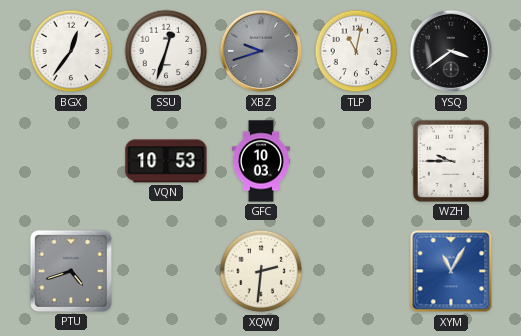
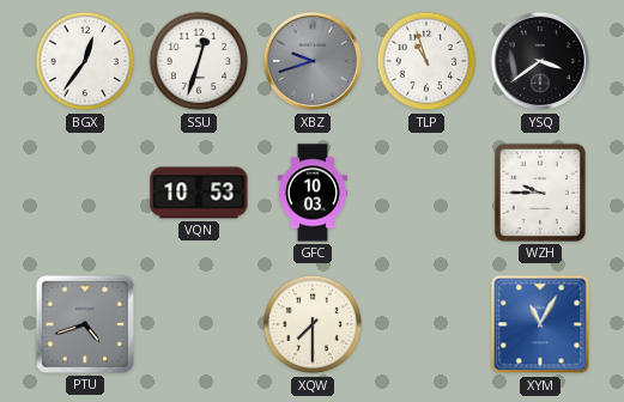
TLP: 11:02 -> 10:57
XQW: 2:31 -> 7:30
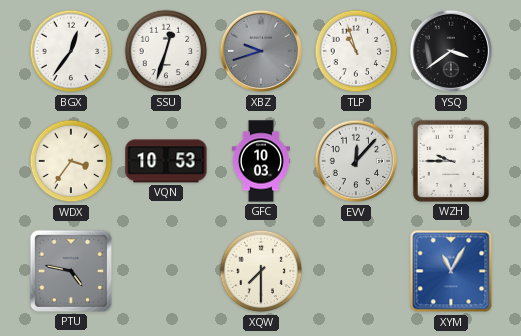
WDX: none -> 3:36
EVV: none -> 12:07
PTU: 4:42 -> 4:47
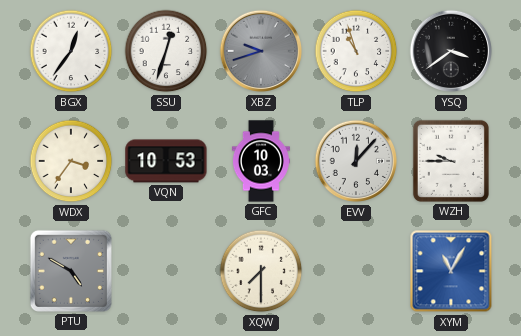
PTU: 4:47 -> 4:50
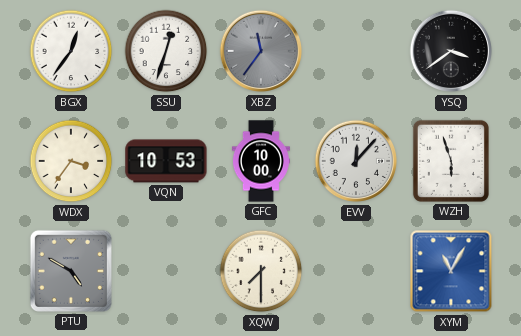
XBZ: 9:42 -> 11:36
TLP: 10:57 -> none
GFC: 10:03 -> 10:00
WZH: 9:45 -> 5:57
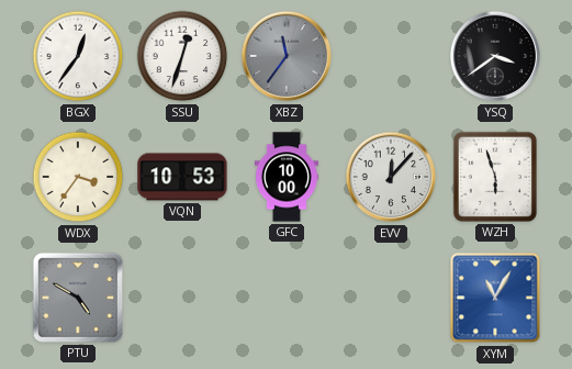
XQW: 7:30 -> none
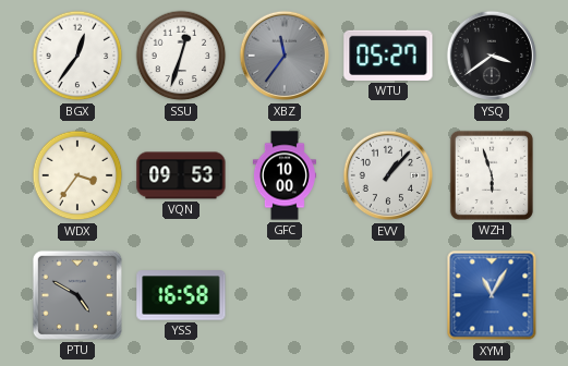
WTU: none -> 05:27
VQN: 10:53 -> 09:53
EVV: 12:07 -> 1:07
YSS: none -> 16:58
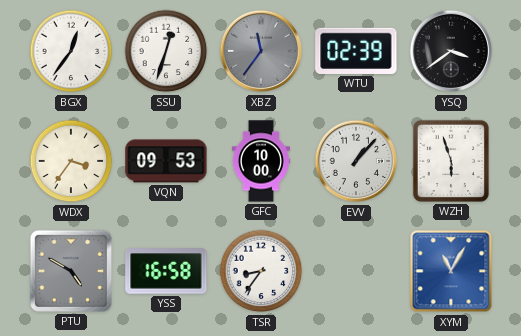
WTU: 05:27 -> 02:39
TSR: none -> 8:36
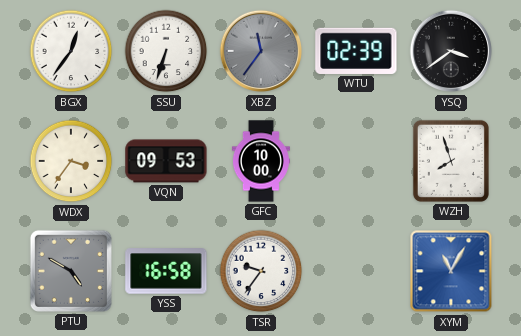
SSU: 12:33 -> 6:33
EVV: 1:07 -> none
WZH: 5:57 -> 7:57
TSR: 8:36 -> 9:36
